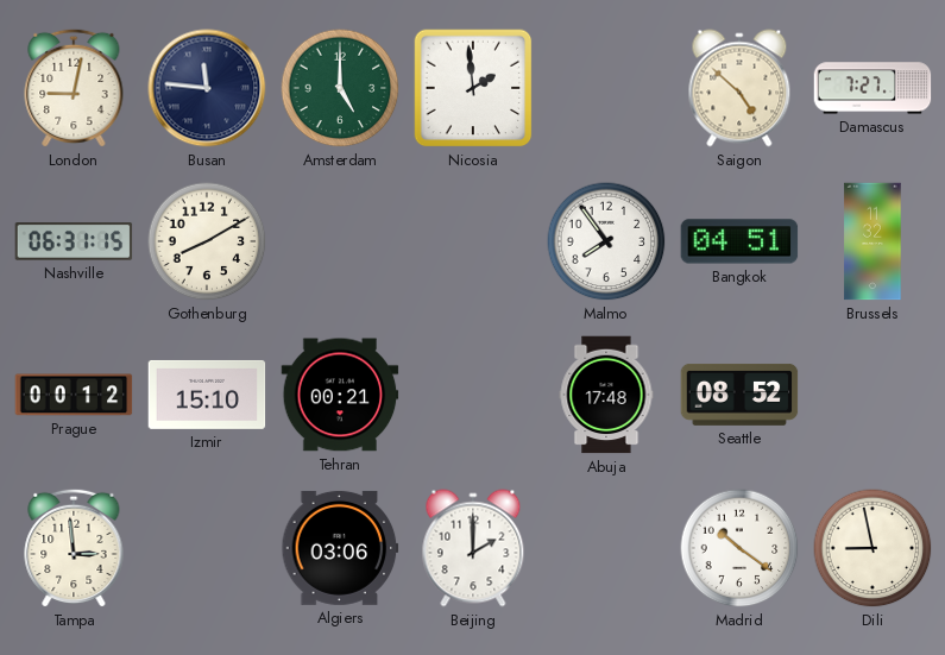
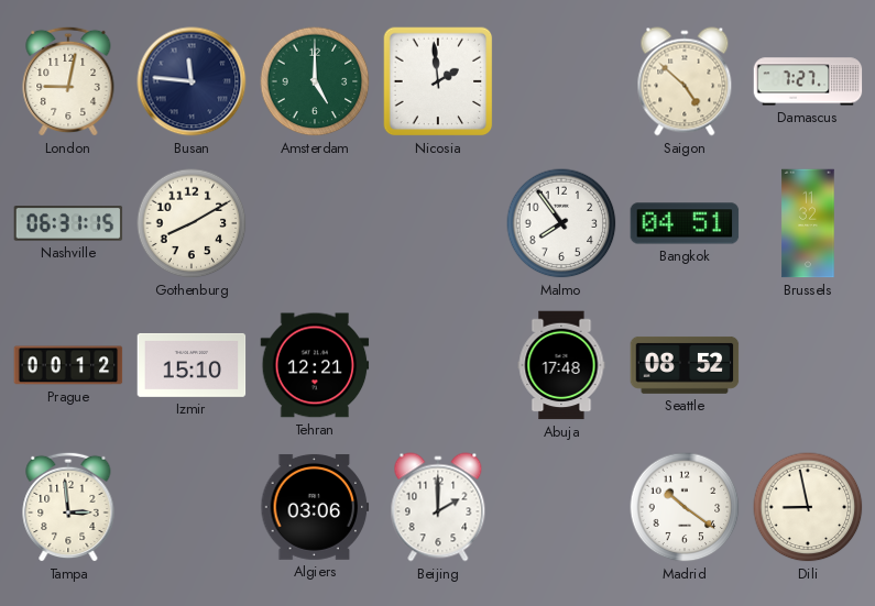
Tehran: 00:21 -> 12:21
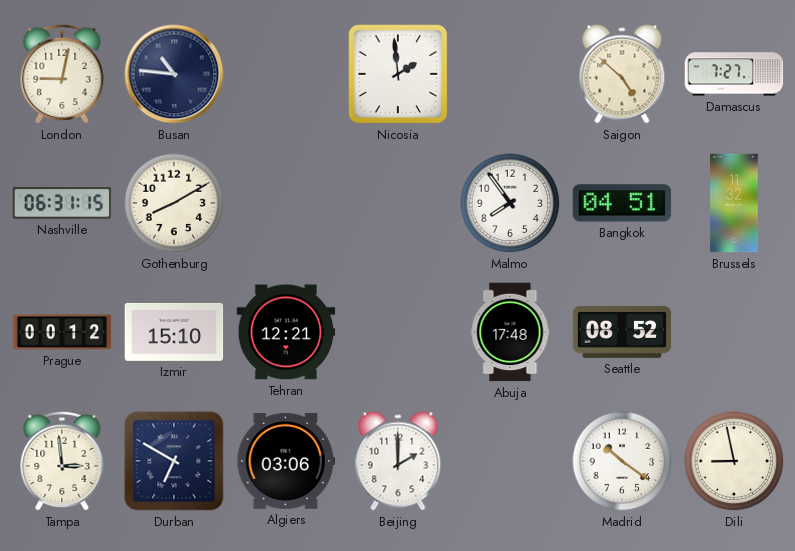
Busan: 11:46 -> 10:46
Amsterdam: 5:00 -> none
Durban: none -> 6:50
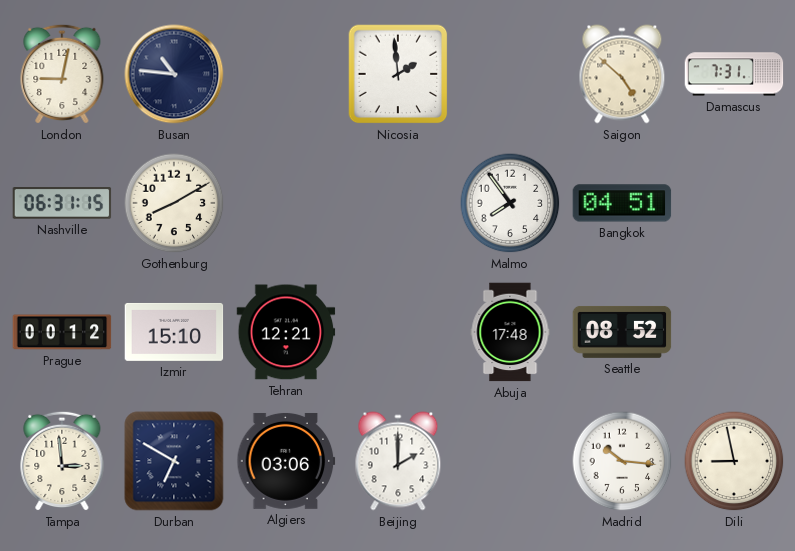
Damascus: 7:27 -> 7:31
Brussels: 11:32 -> none
Madrid: 10:21 -> 10:16
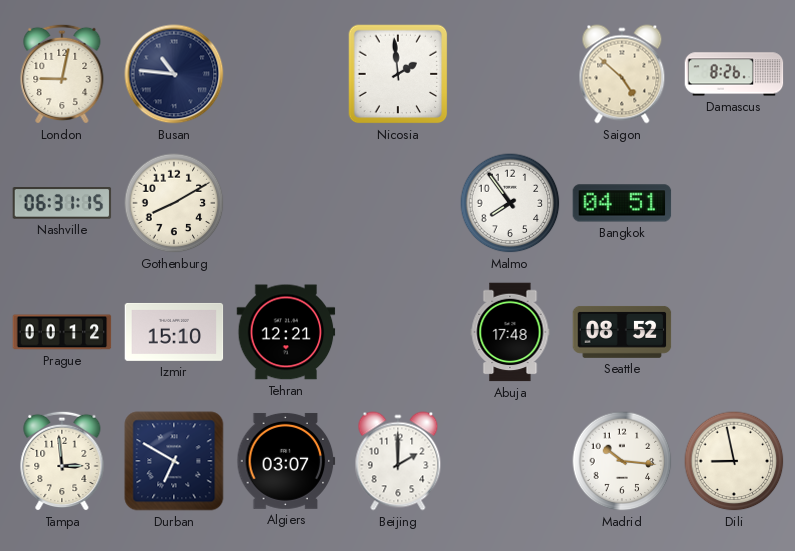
Damascus: 7:31 -> 8:26
Algiers: 03:06 -> 03:07
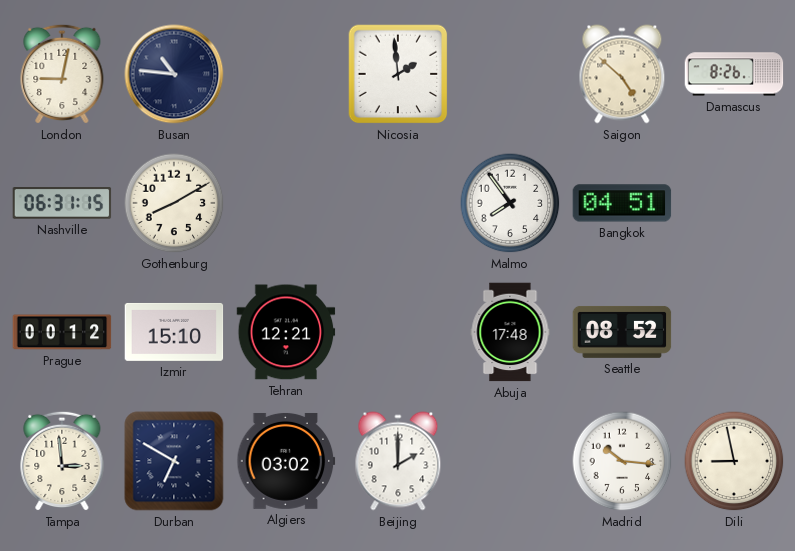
Algiers: 03:07 -> 03:02
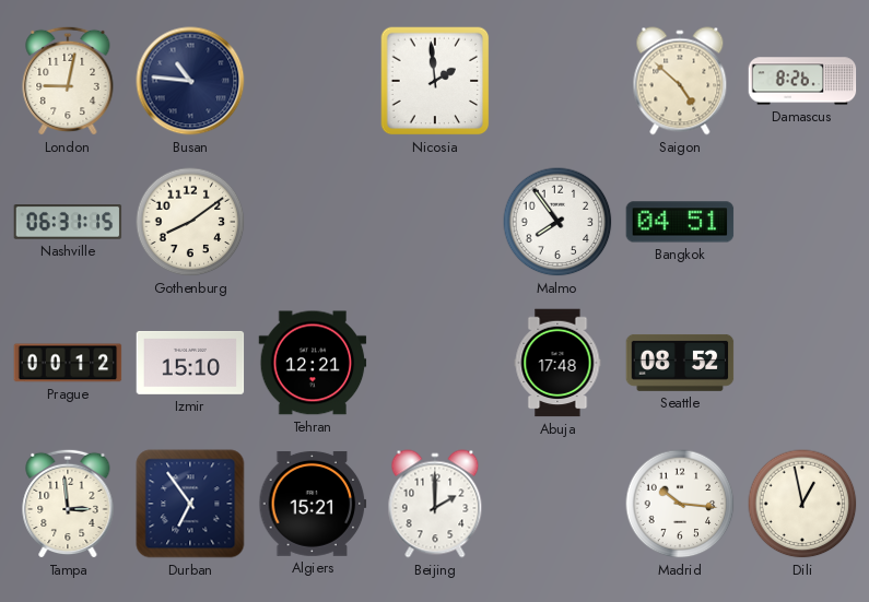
Gothenburg: 8:10 -> 8:09
Durban: 6:50 -> 6:54
Algiers: 03:02 -> 15:21
Dili: 8:58 -> 12:58
